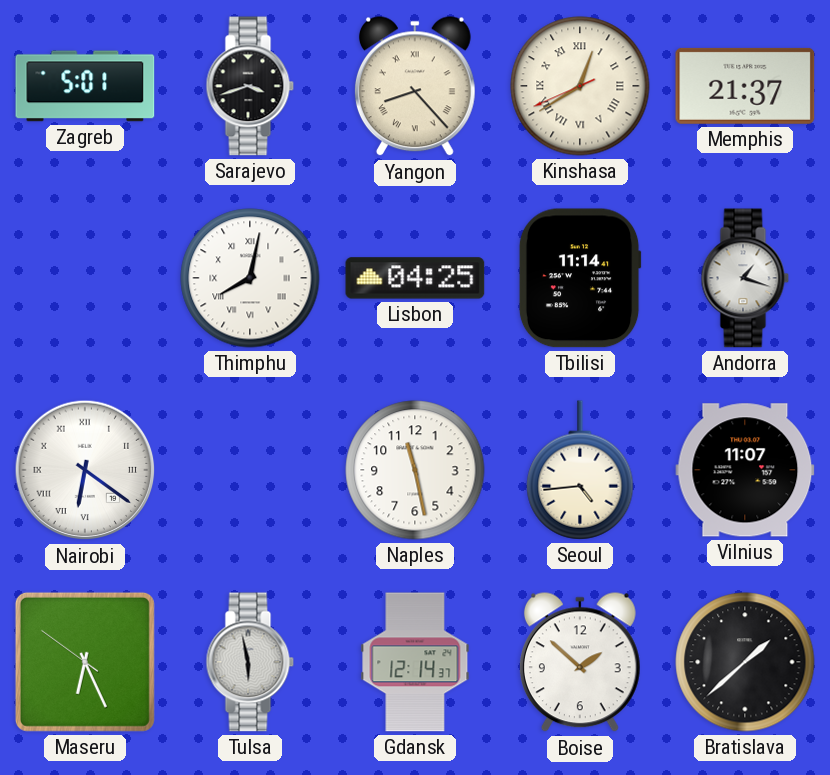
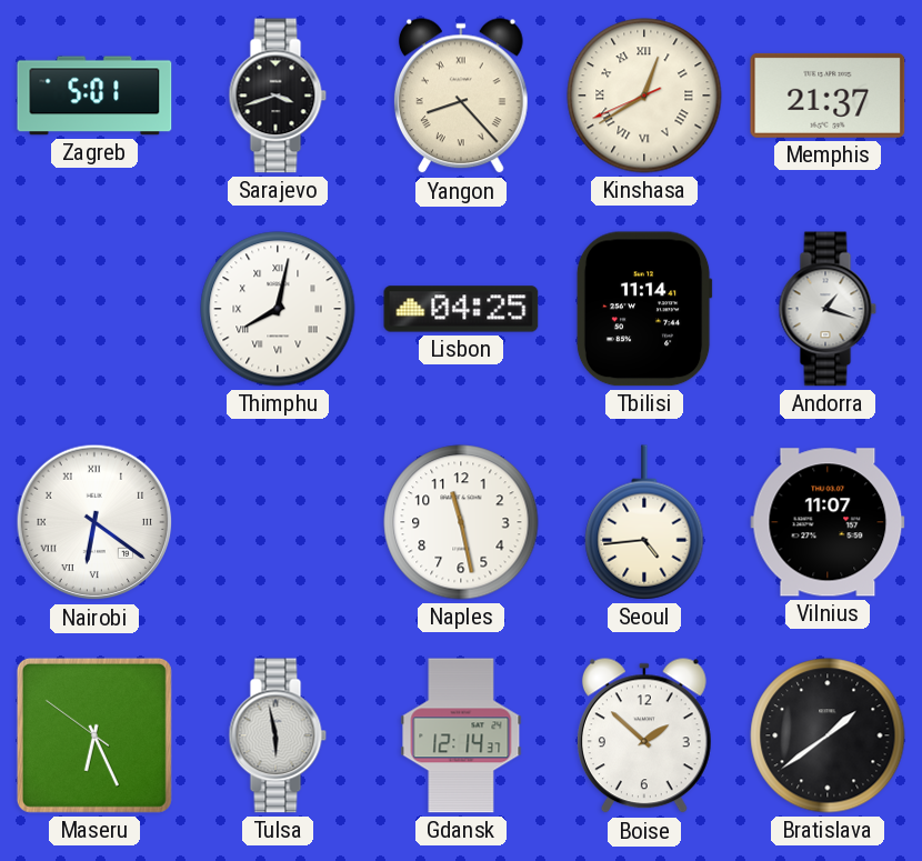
Bratislava: 1:38 -> 1:39
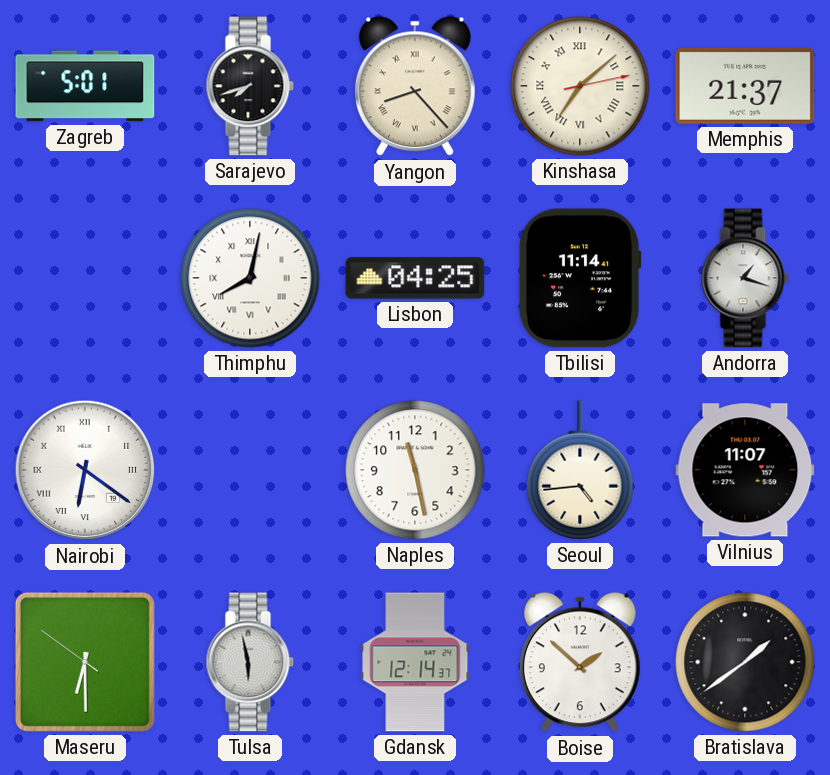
Sarajevo: 3:42 -> 7:42
Kinshasa: 12:39 -> 7:08
Maseru: 6:25 -> 6:29
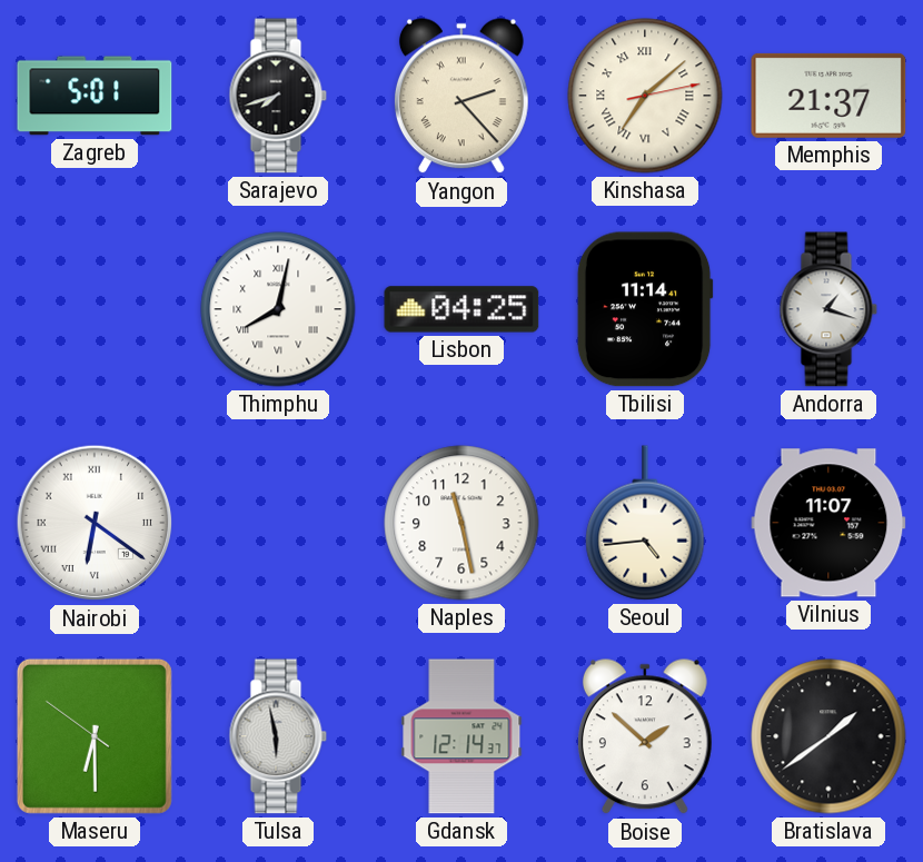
Yangon: 8:23 -> 2:23
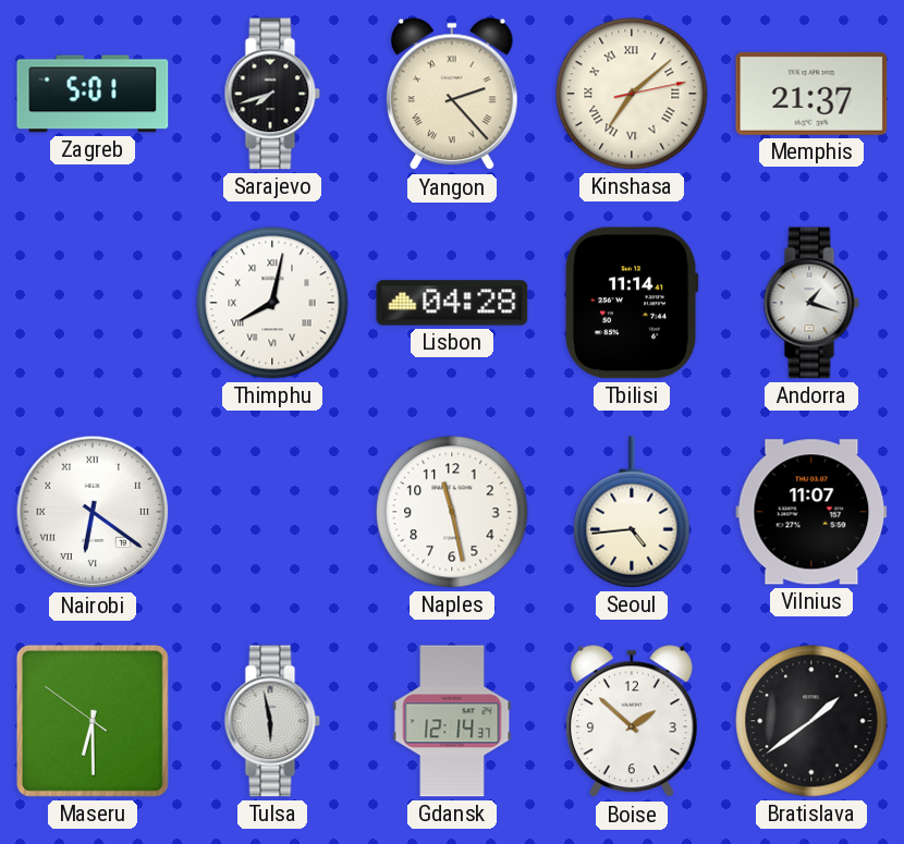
Lisbon: 04:25 -> 04:28
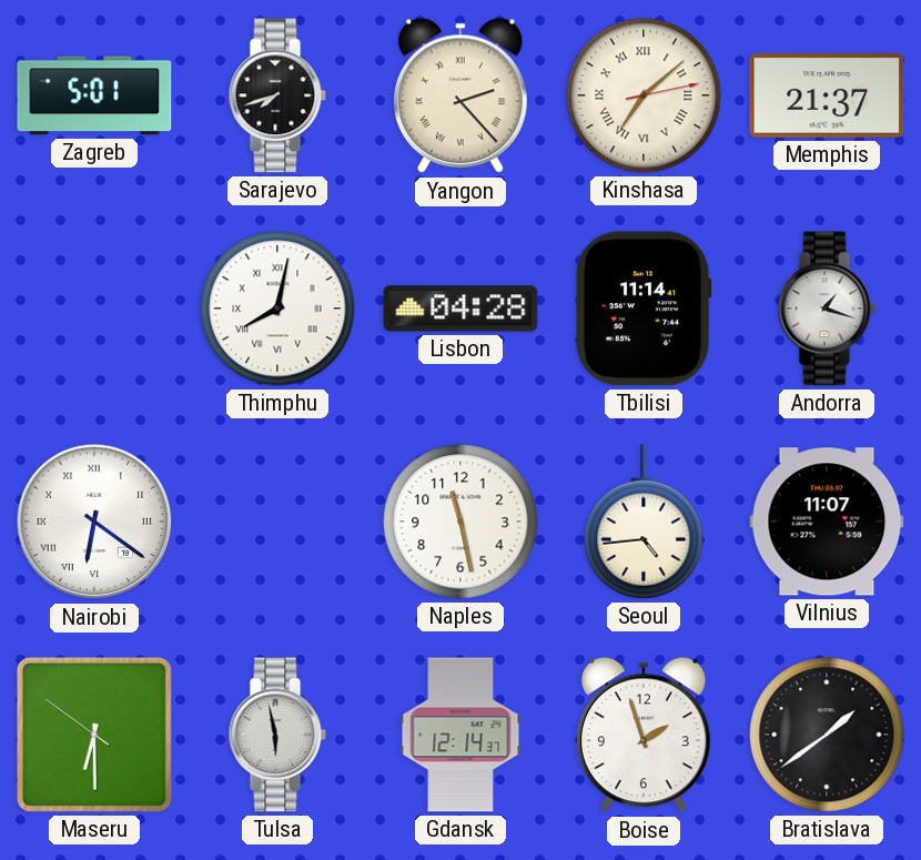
Boise: 1:52 -> 1:57
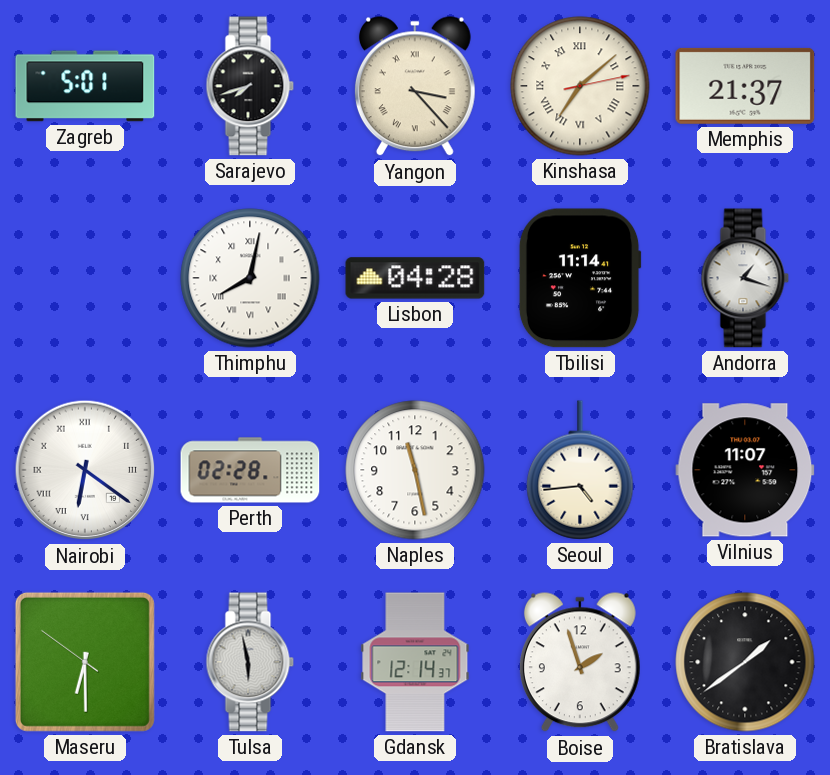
Yangon: 2:23 -> 3:23
Perth: none -> 02:28
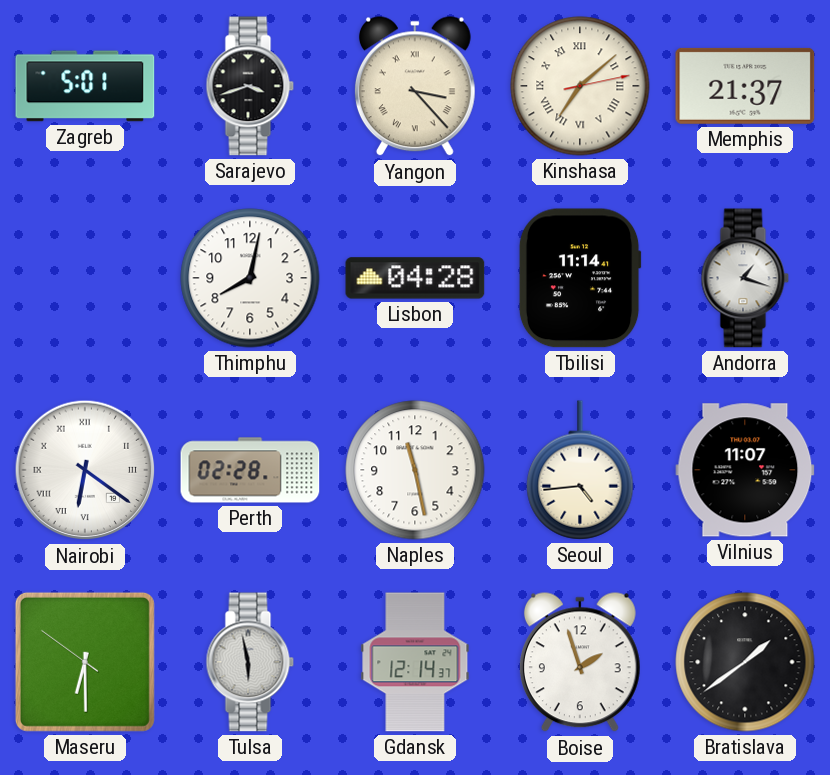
Sarajevo: 7:42 -> 3:42
Thimphu numerals: Roman -> Arabic
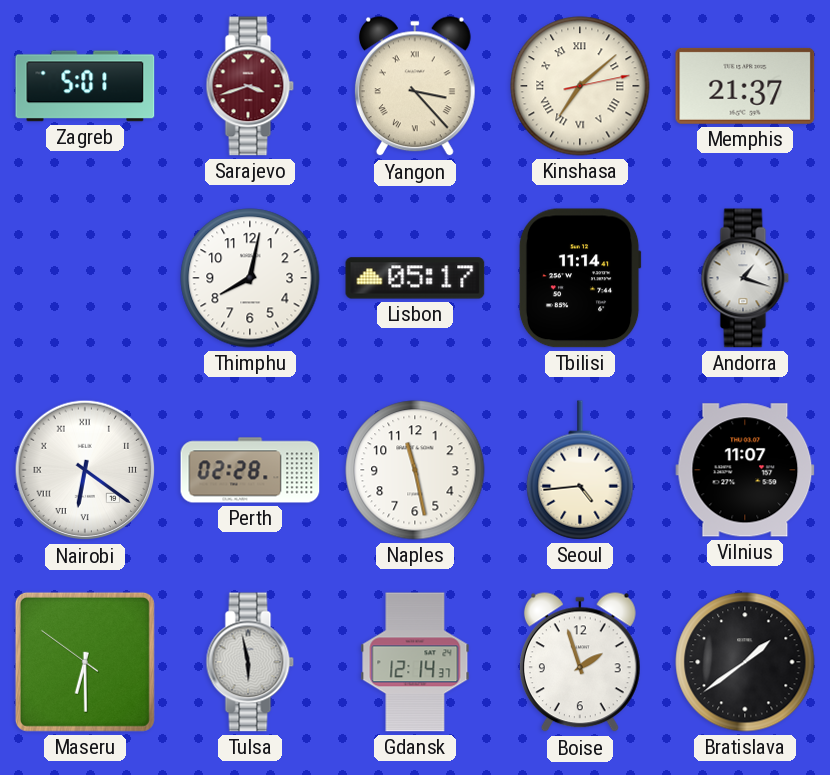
Sarajevo dial: black -> burgundy
Lisbon: 04:28 -> 05:17
